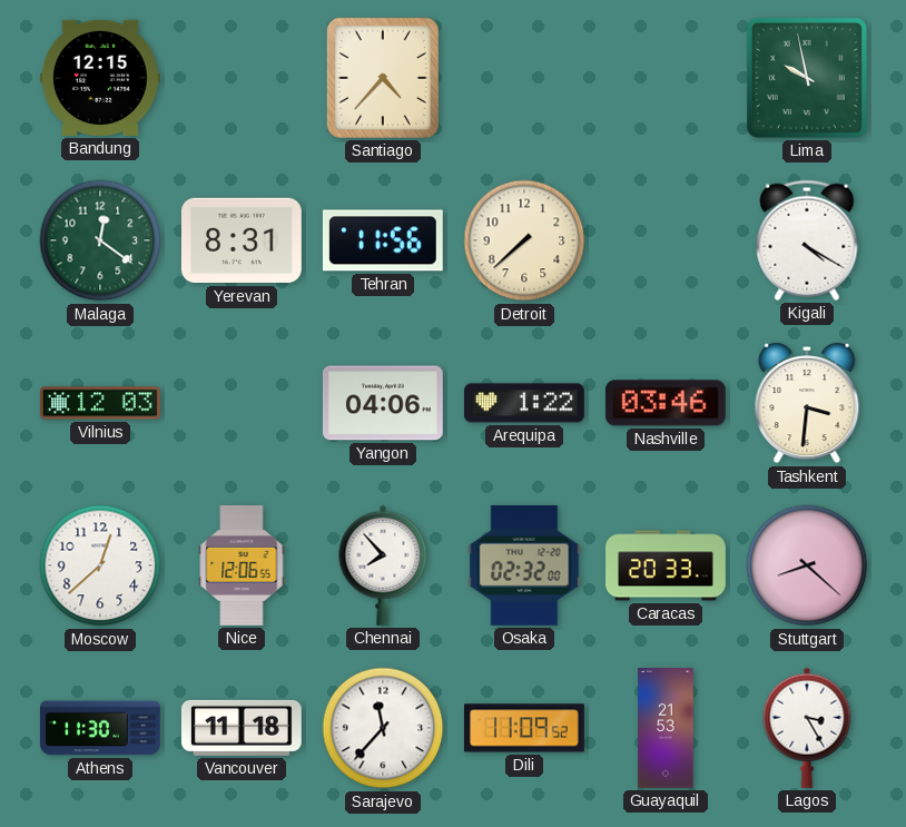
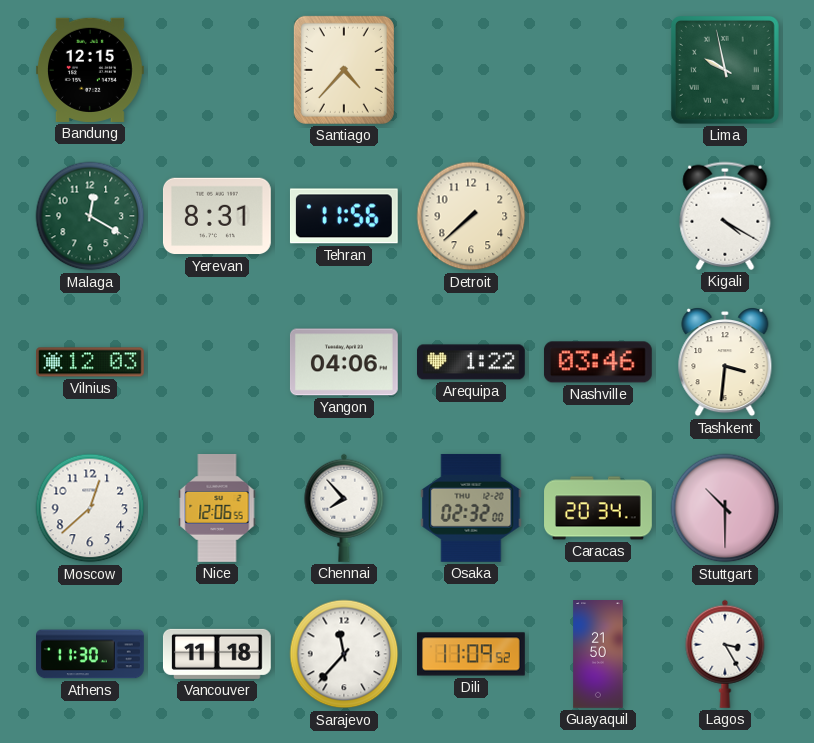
Malaga: 12:21 -> 12:20
Caracas: 20:33 -> 20:34
Stuttgart: 8:22 -> 10:30
Guayaquil: 21:53 -> 21:50
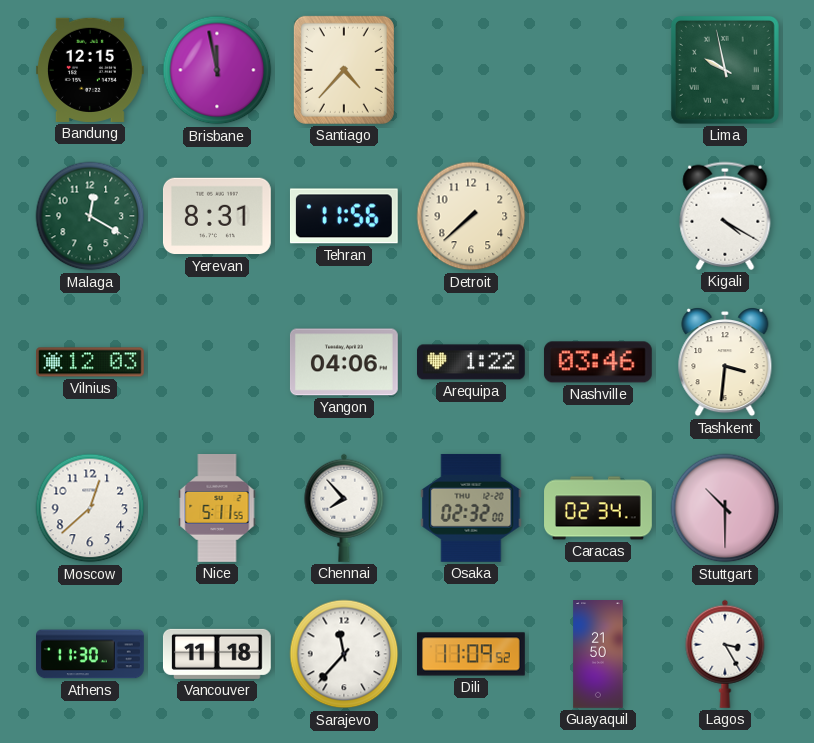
Brisbane: none -> 11:58
Nice: 12:06 -> 5:11
Caracas: 20:34 -> 02:34
